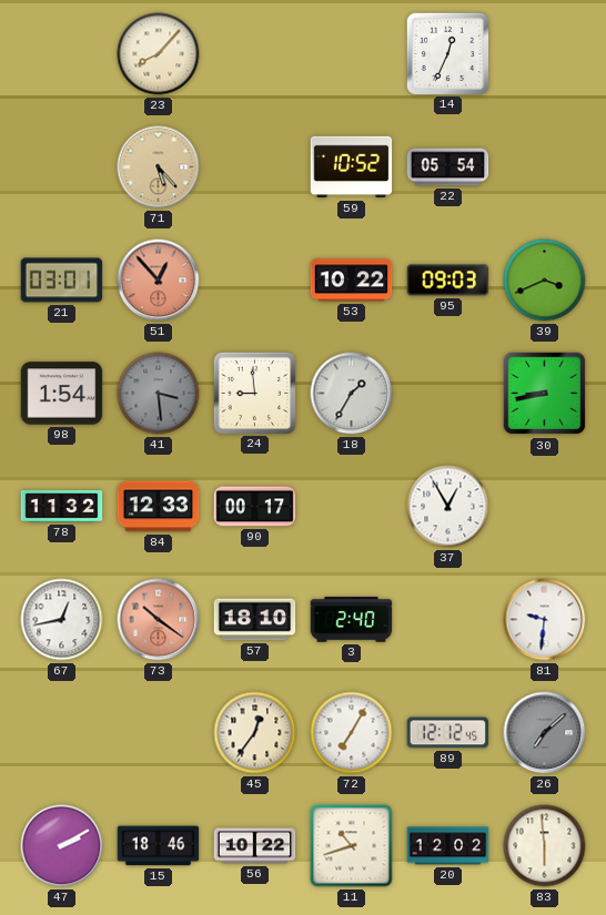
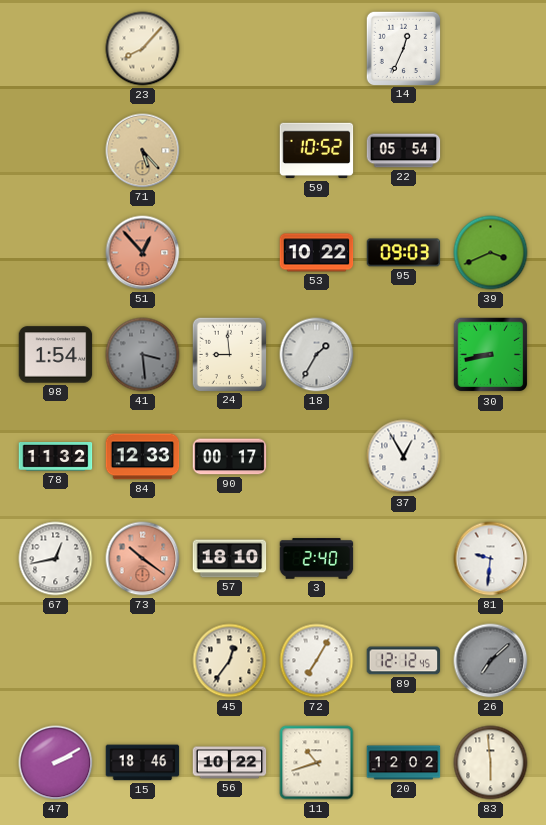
21: 03:01 -> none
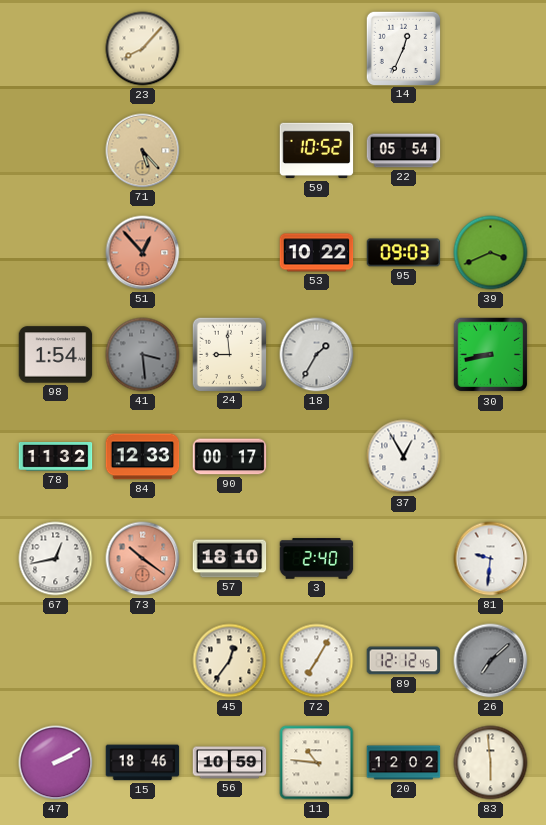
56: 10:22 -> 10:59
11: 10:42 -> 10:46
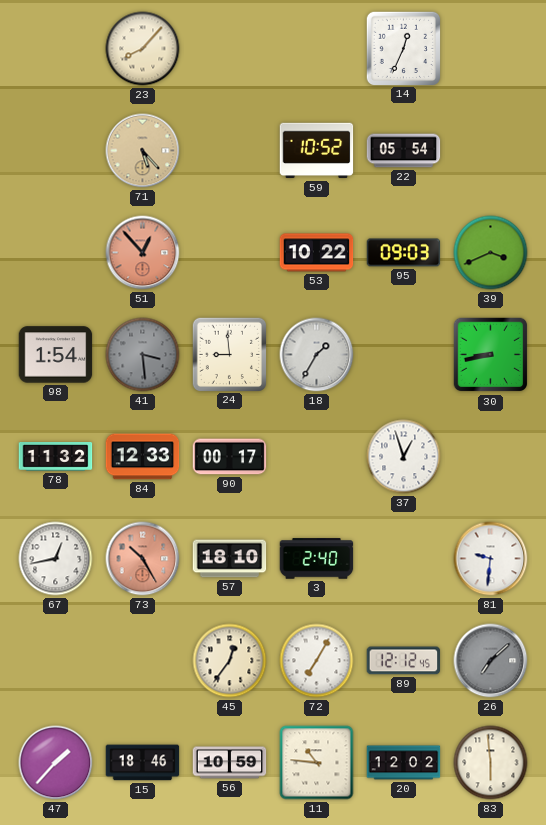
37: 12:55 -> 12:57
73: 10:21 -> 10:25
47: 2:10 -> 1:37
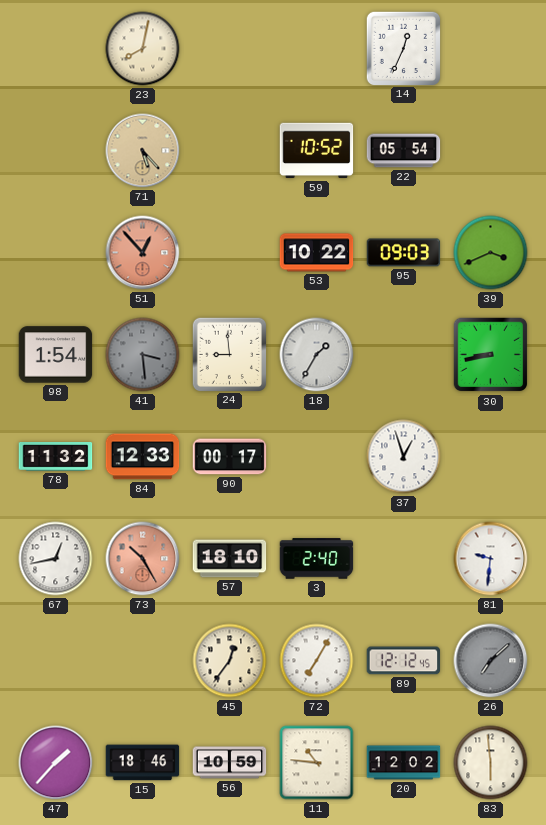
23: 8:07 -> 8:02
